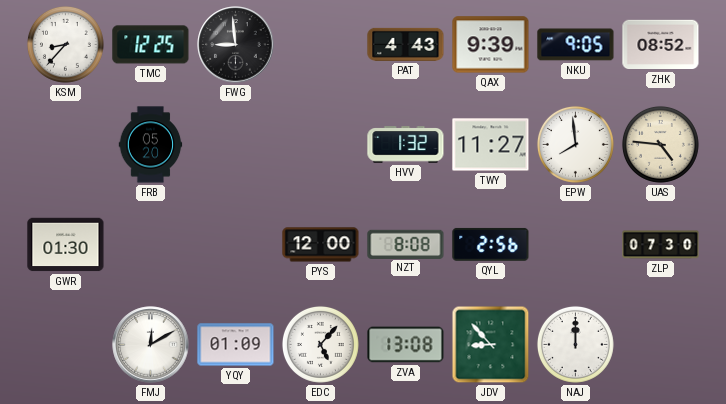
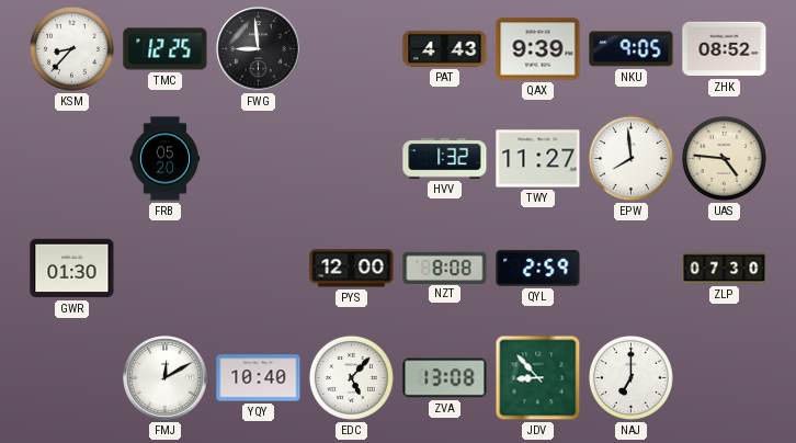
QYL: 2:56 -> 2:59
YQY: 01:09 -> 10:40
NAJ: 12:00 -> 7:00
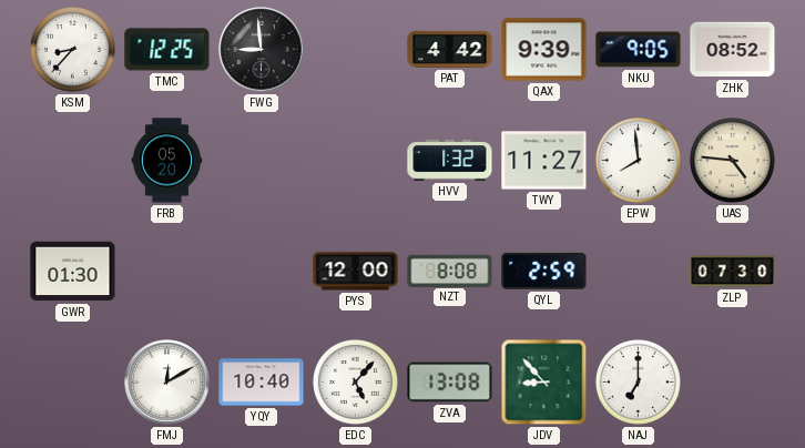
PAT: 4:43 -> 4:42
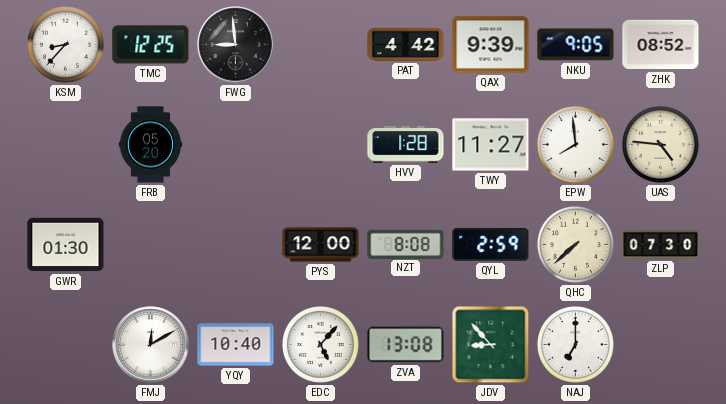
HVV: 1:32 -> 1:28
QHC: none -> 7:38
